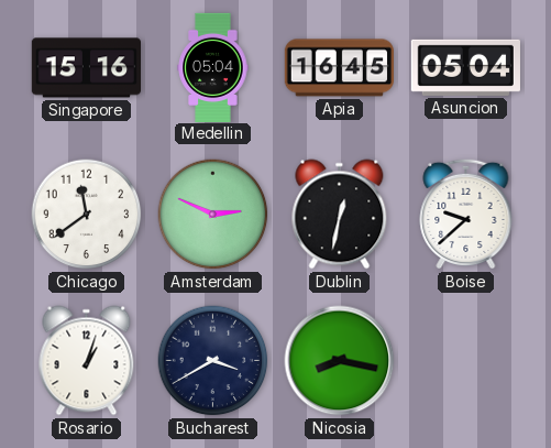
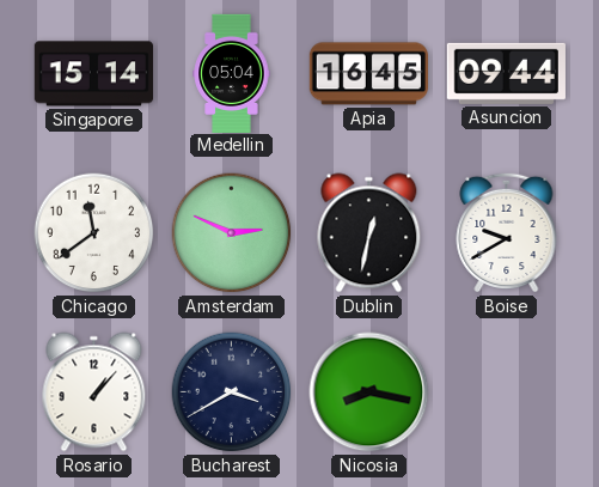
Singapore: 15:16 -> 15:14
Asuncion: 05:04 -> 09:44
Boise: 9:38 -> 9:40
Rosario: 1:03 -> 1:07
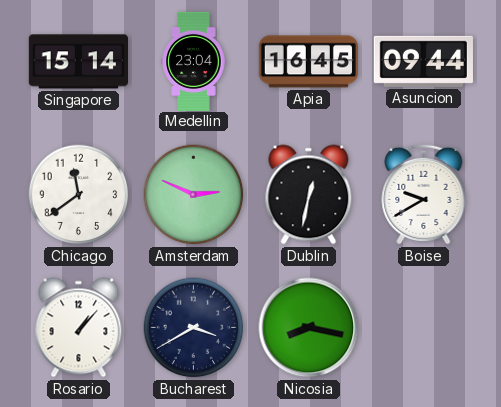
Medellin: 05:04 -> 23:04
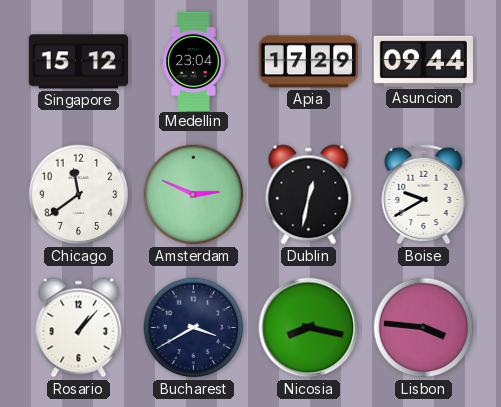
Singapore: 15:14 -> 15:12
Apia: 16:45 -> 17:29
Lisbon: none -> 3:46
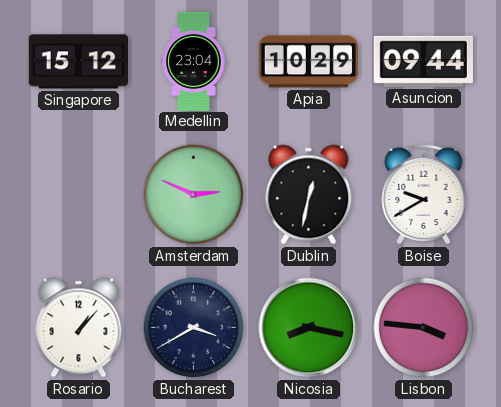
Apia: 17:29 -> 10:29
Chicago: 11:39 -> none
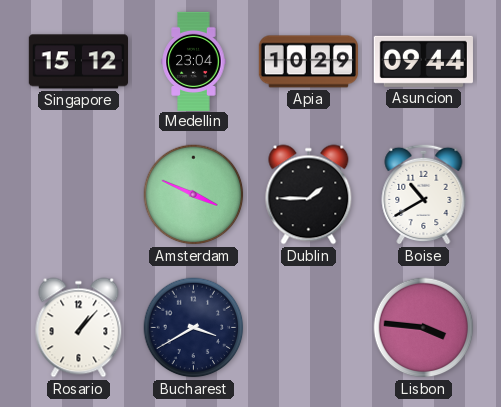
Amsterdam: 2:49 -> 3:49
Dublin: 12:32 -> 1:45
Boise: 9:40 -> 10:40
Nicosia: 8:17 -> none
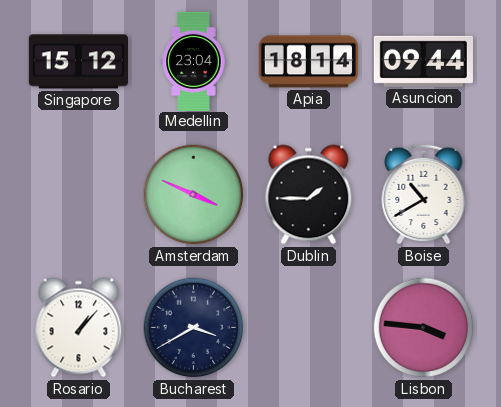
Apia: 10:29 -> 18:14
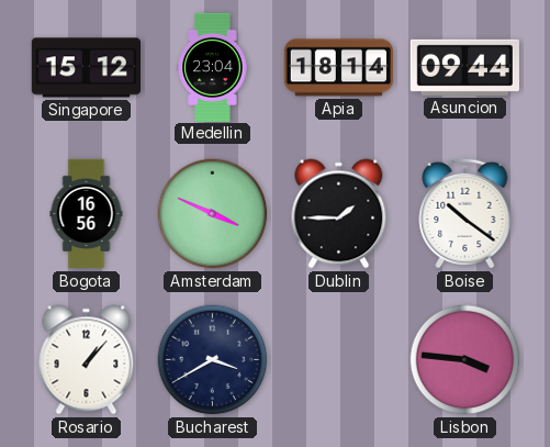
Bogota: none -> 16:56
Boise: 10:40 -> 10:21
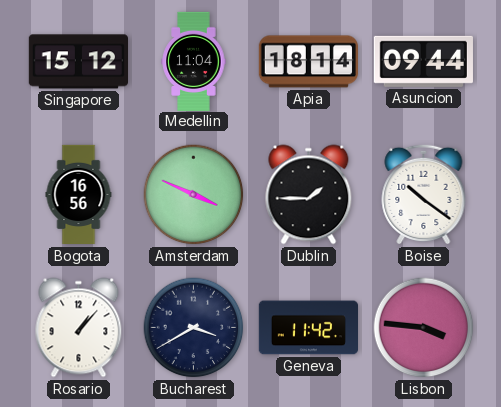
Medellin: 23:04 -> 11:04
Geneva: none -> 11:42
